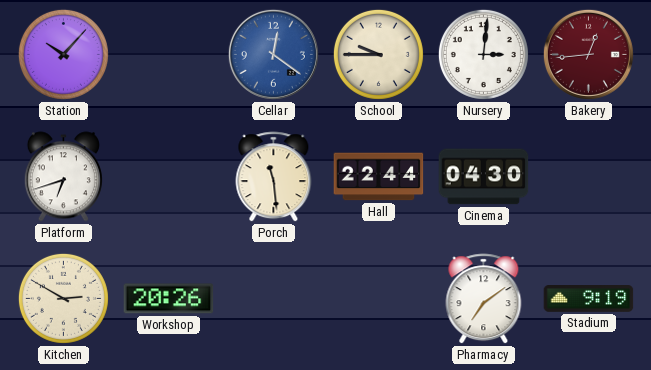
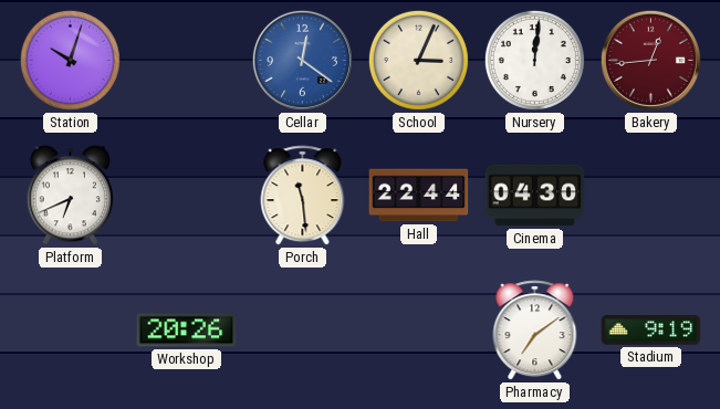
Station: 10:07 -> 10:03
School: 9:45 -> 3:04
Nursery: 3:01 -> 12:01
Platform: 6:42 -> 6:41
Kitchen: 2:50 -> none
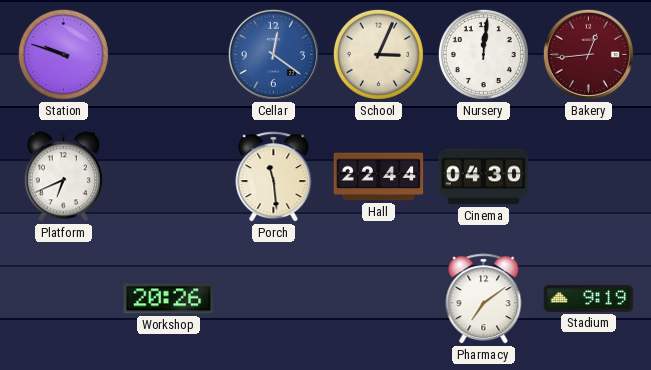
Station: 10:03 -> 9:48
